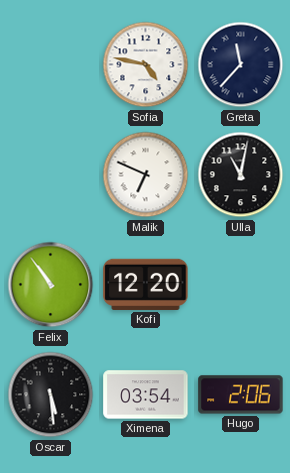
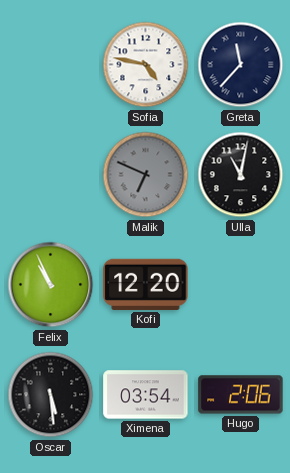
Malik dial: white -> grey
Felix: 10:54 -> 10:56
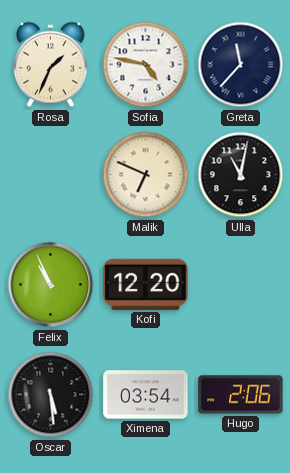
Rosa: none -> 1:34
Malik dial: grey -> cream
